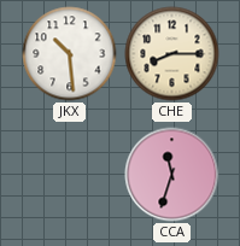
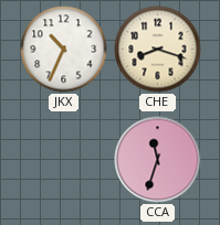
JKX: 10:29 -> 10:34
CHE: 8:15 -> 8:18
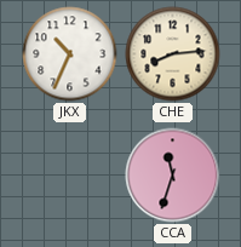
CHE: 8:18 -> 8:14
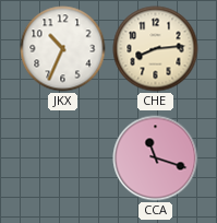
CCA: 11:33 -> 11:18
